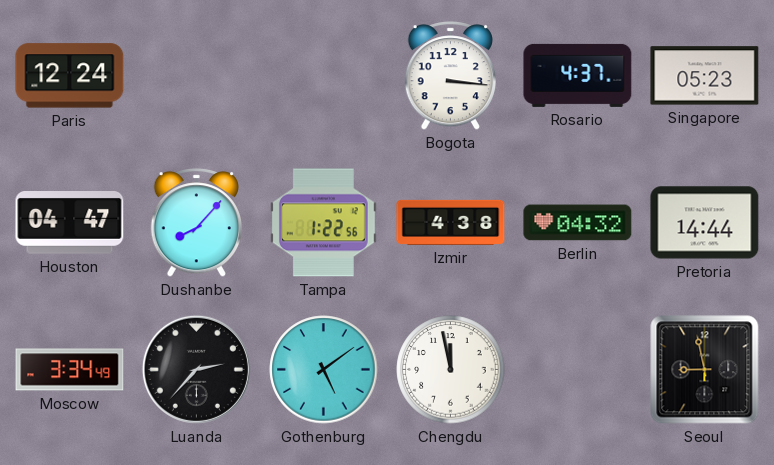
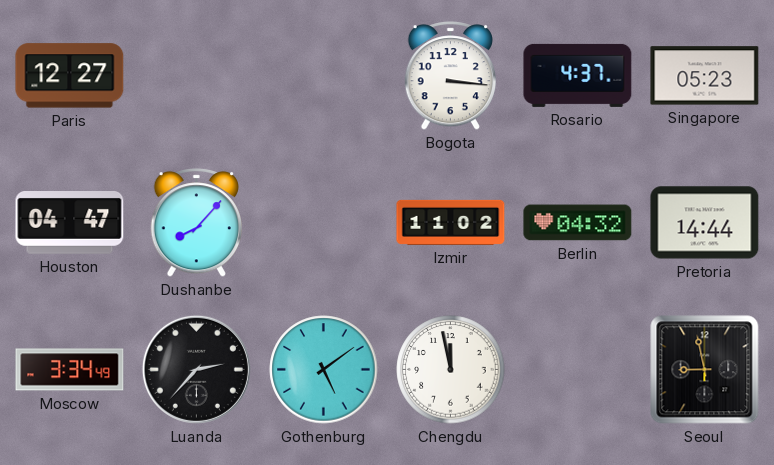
Paris: 12:24 -> 12:27
Tampa: 1:22 -> none
Izmir: 4:38 -> 11:02
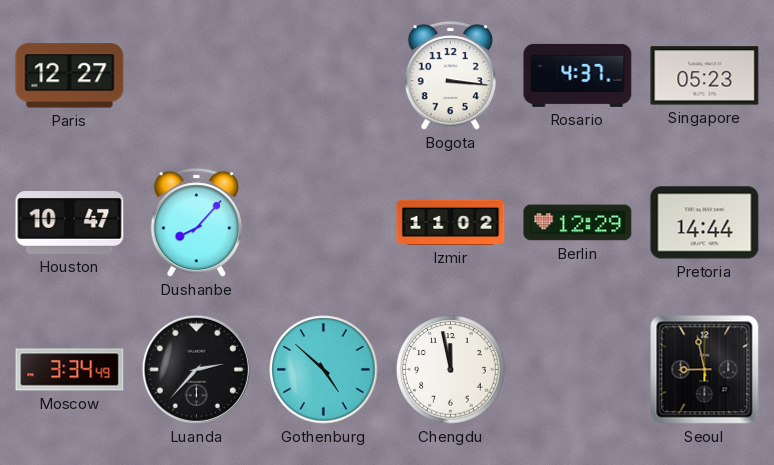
Houston: 04:47 -> 10:47
Berlin: 04:32 -> 12:29
Gothenburg: 5:09 -> 4:52
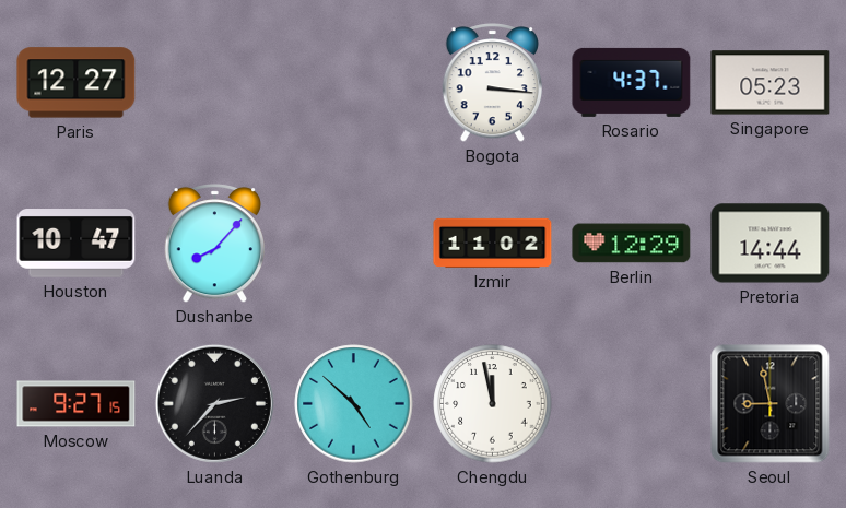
Moscow: 3:34 -> 9:27
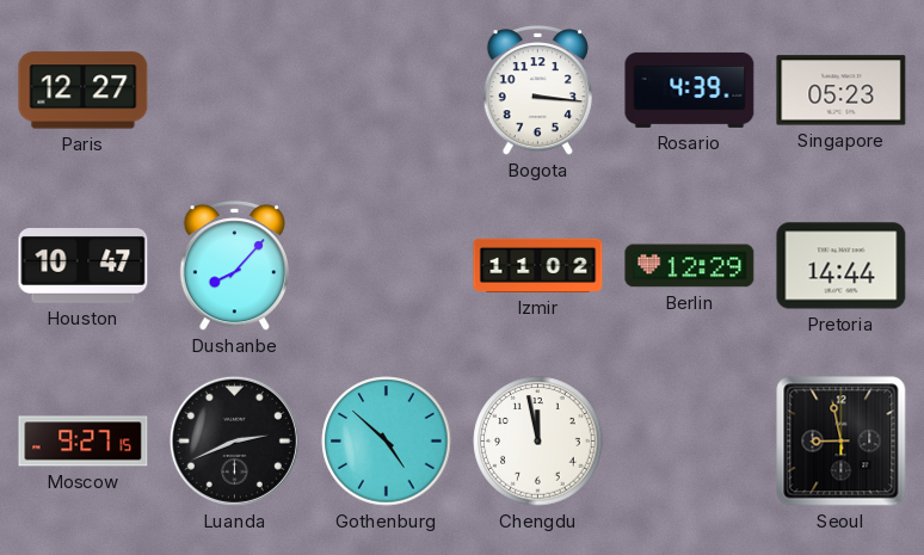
Rosario: 4:37 -> 4:39
Luanda: 2:37 -> 2:41
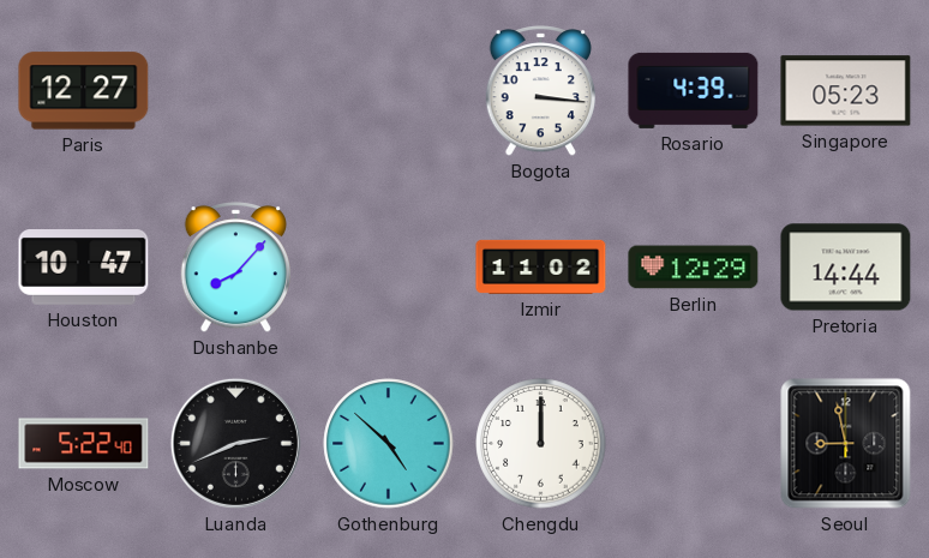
Moscow: 9:27 -> 5:22
Chengdu: 11:58 -> 12:00
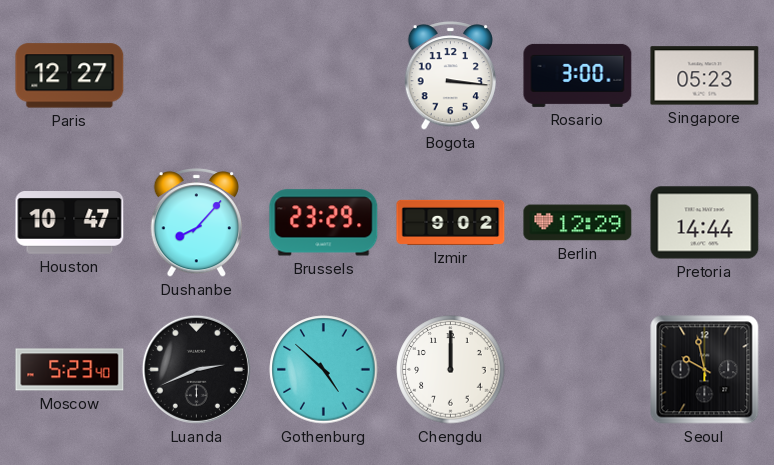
Rosario: 4:39 -> 3:00
Brussels: none -> 23:29
Izmir: 11:02 -> 9:02
Moscow: 5:22 -> 5:23
Seoul: 8:58 -> 9:58
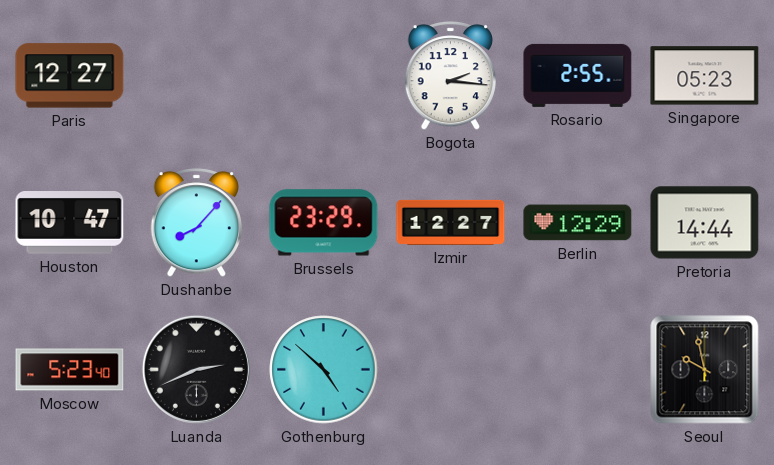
Bogota: 3:16 -> 2:16
Rosario: 3:00 -> 2:55
Izmir: 9:02 -> 12:27
Chengdu: 12:00 -> none
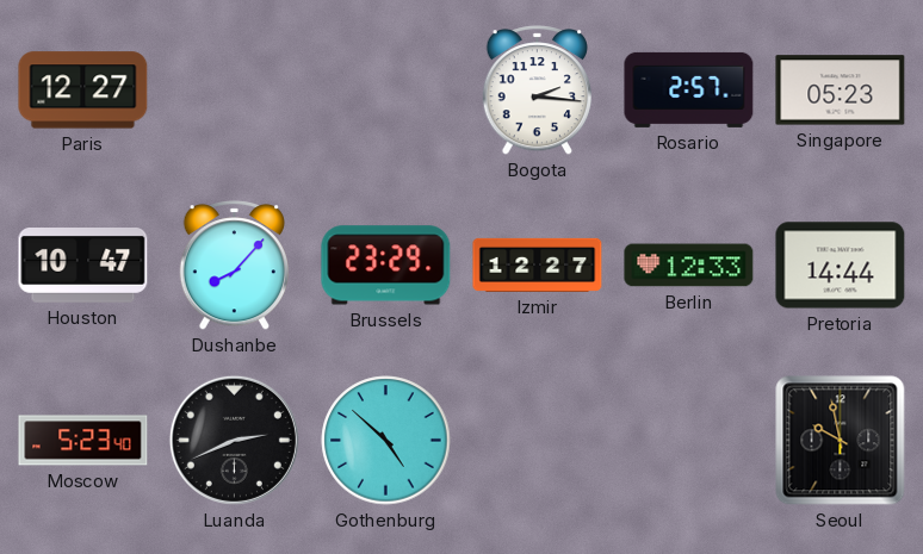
Rosario: 2:55 -> 2:57
Berlin: 12:29 -> 12:33
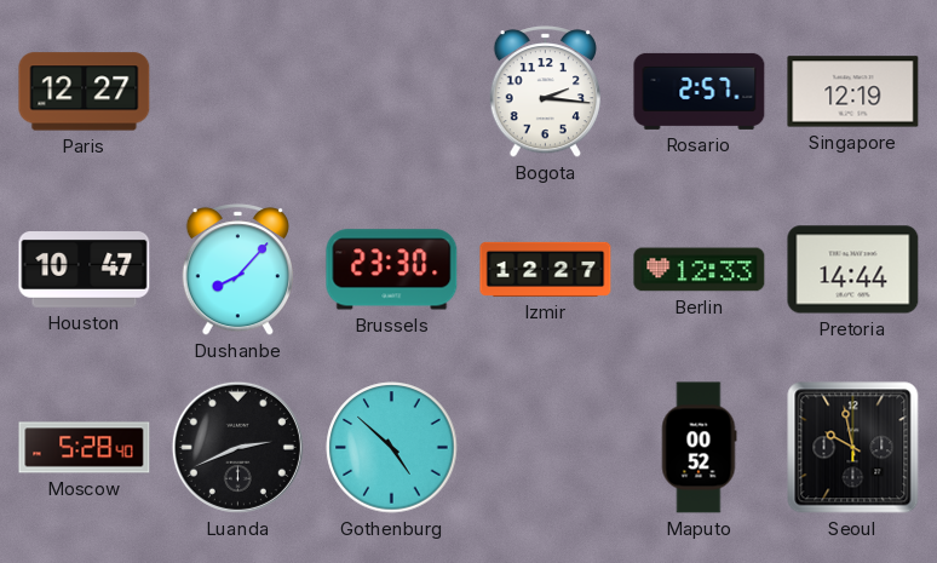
Singapore: 05:23 -> 12:19
Brussels: 23:29 -> 23:30
Moscow: 5:23 -> 5:28
Maputo: none -> 00:52
